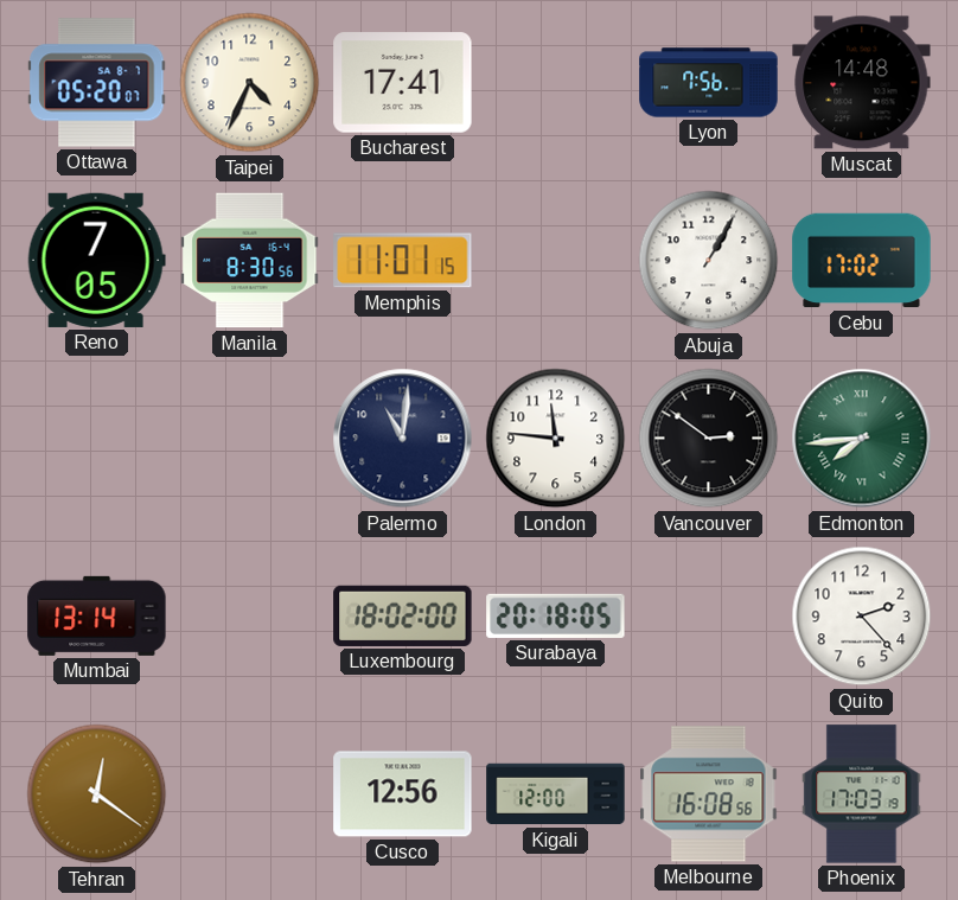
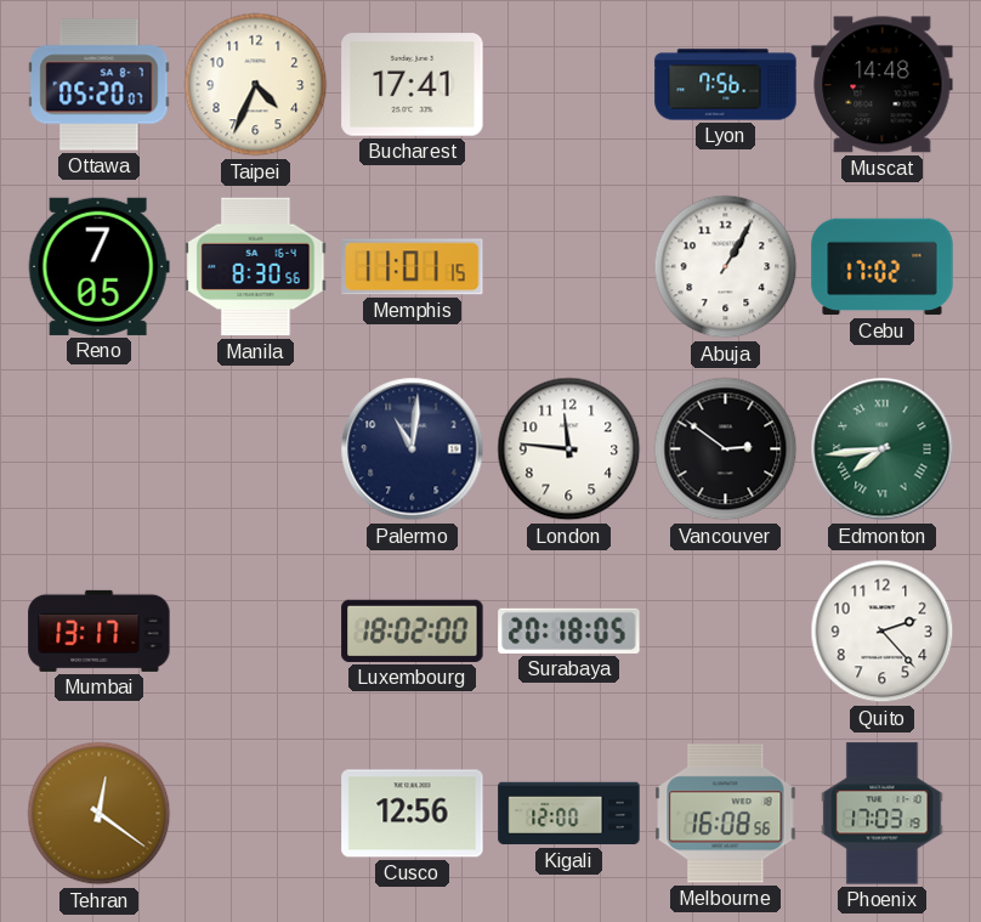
Mumbai: 13:14 -> 13:17
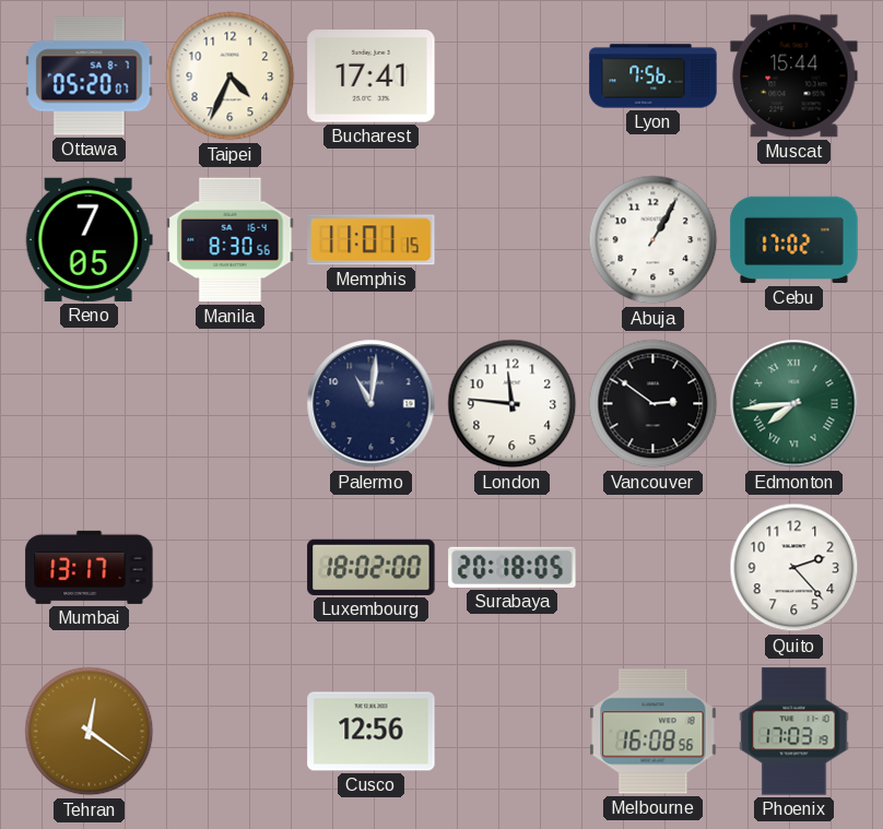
Muscat: 14:48 -> 15:44
Kigali: 12:00 -> none
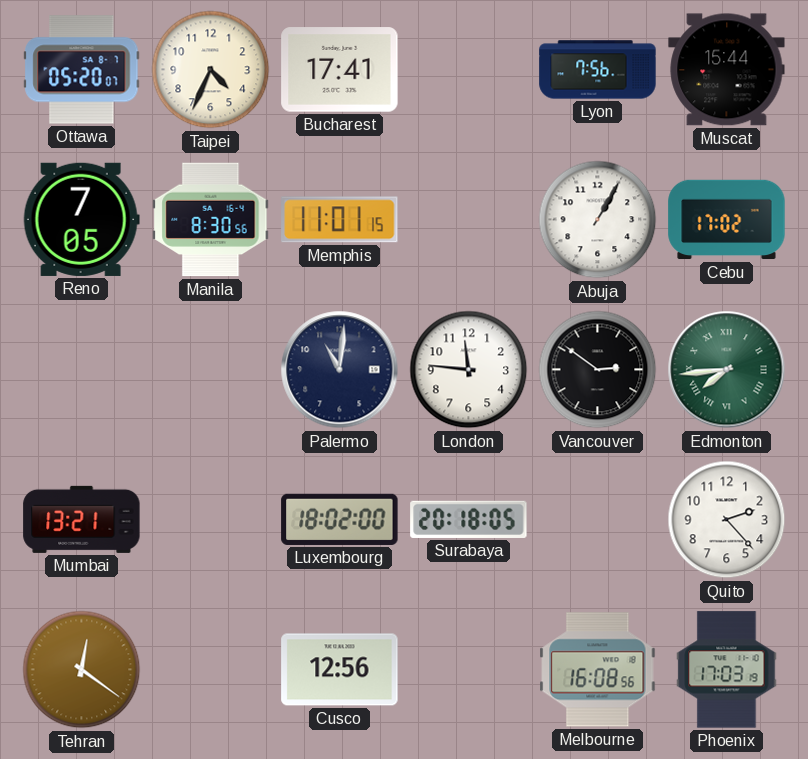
Mumbai: 13:17 -> 13:21
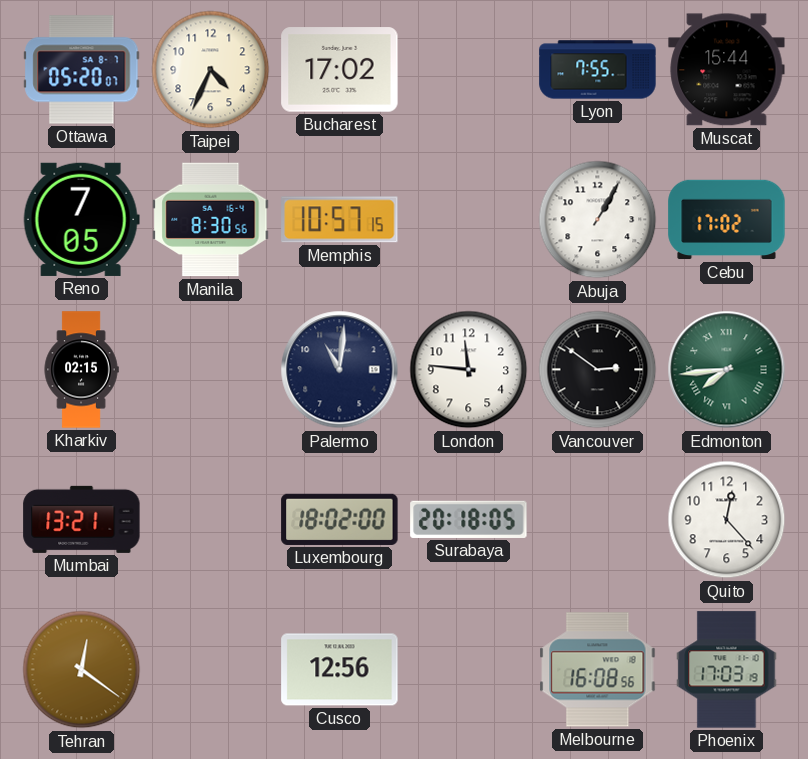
Bucharest: 17:41 -> 17:02
Lyon: 7:56 -> 7:55
Memphis: 11:01 -> 10:57
Kharkiv: none -> 02:15
Quito: 2:23 -> 12:23
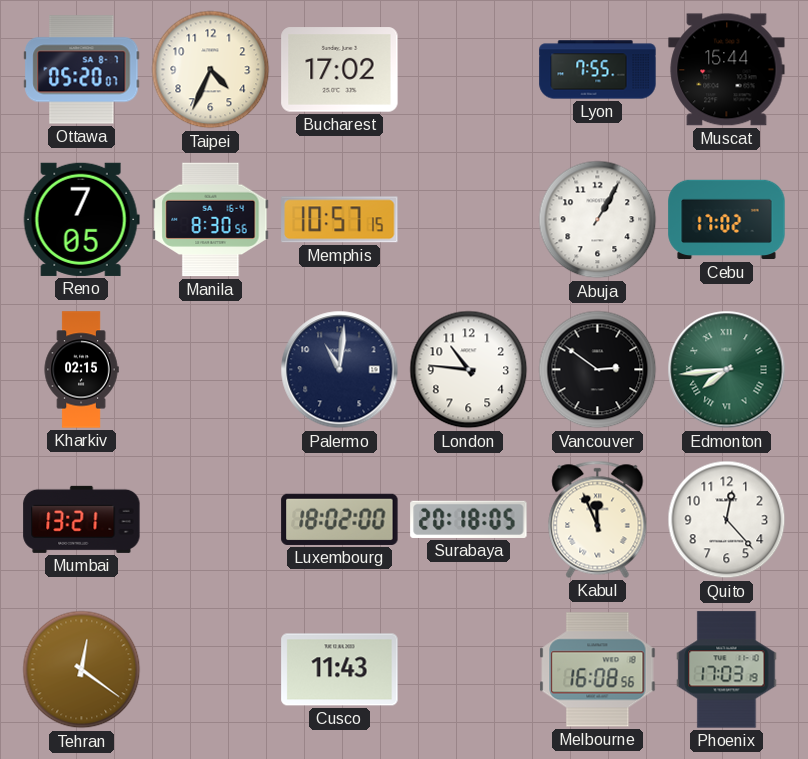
London: 11:46 -> 10:46
Kabul: none -> 11:56
Cusco: 12:56 -> 11:43
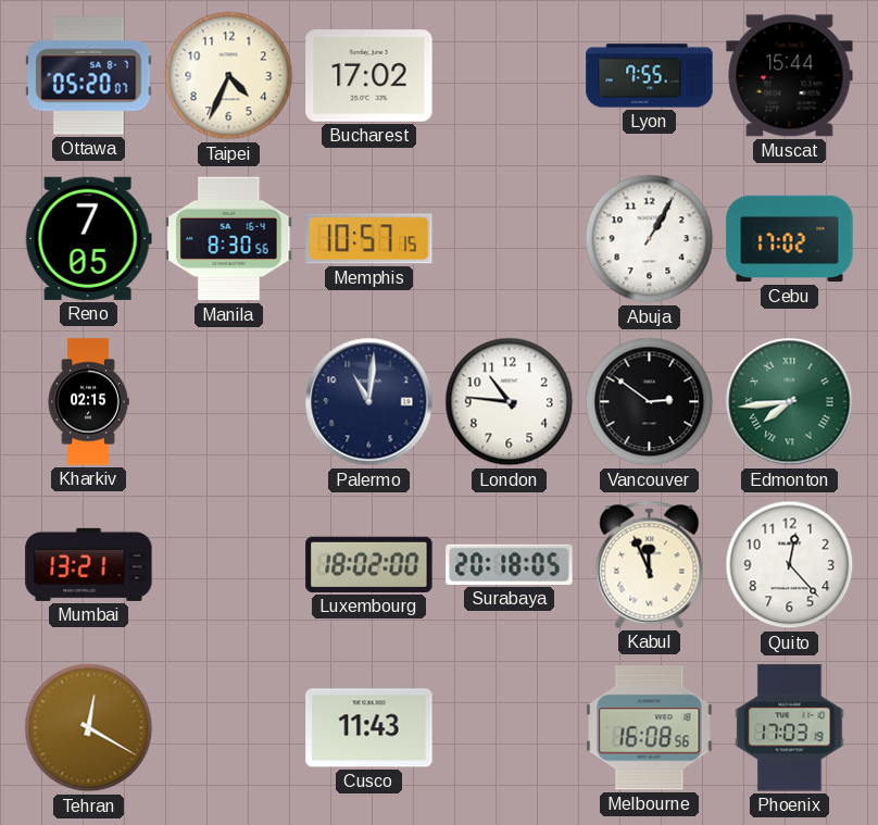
Tehran: 12:21 -> 12:20
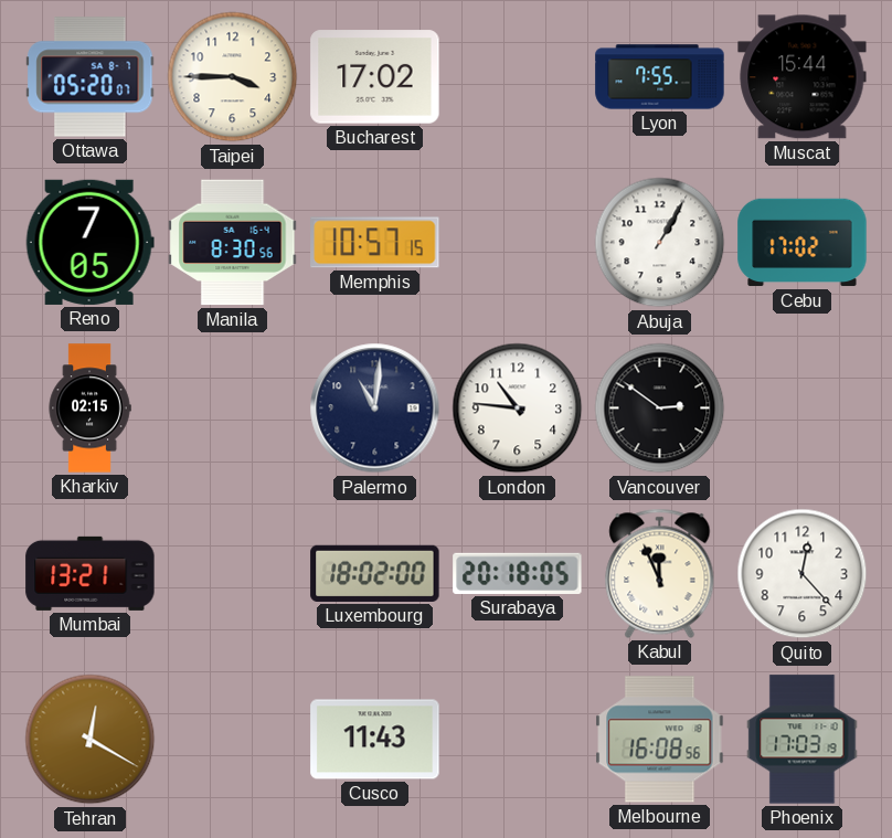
Taipei: 4:34 -> 3:45
Edmonton: 7:44 -> none
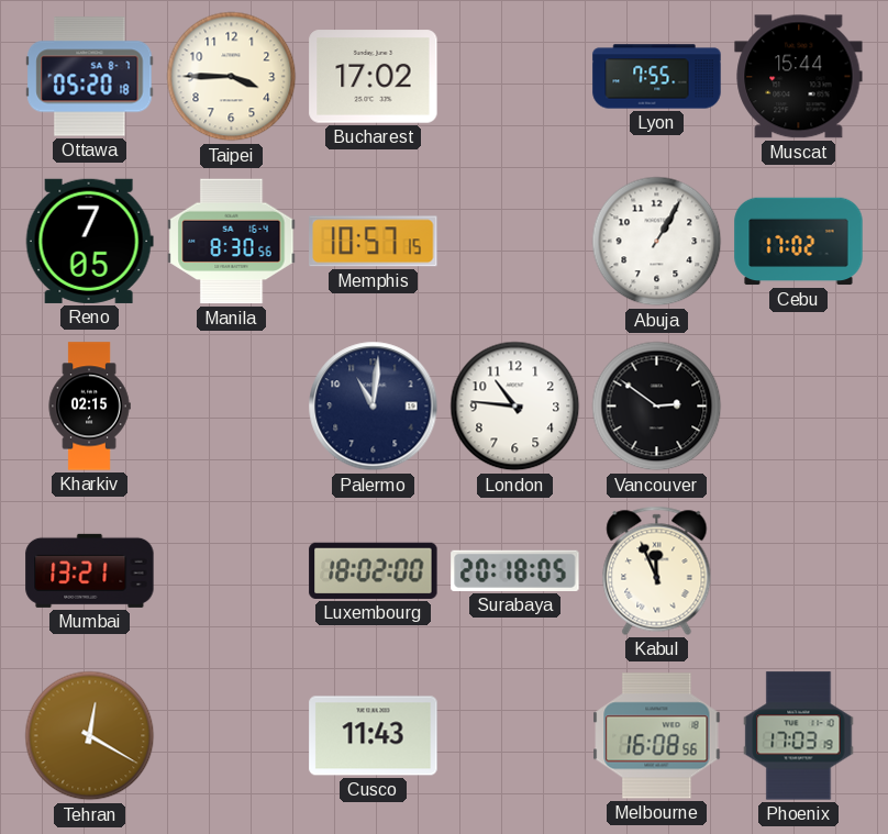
Ottawa: 05:20:07 -> 05:20:18
Quito: 12:23 -> none
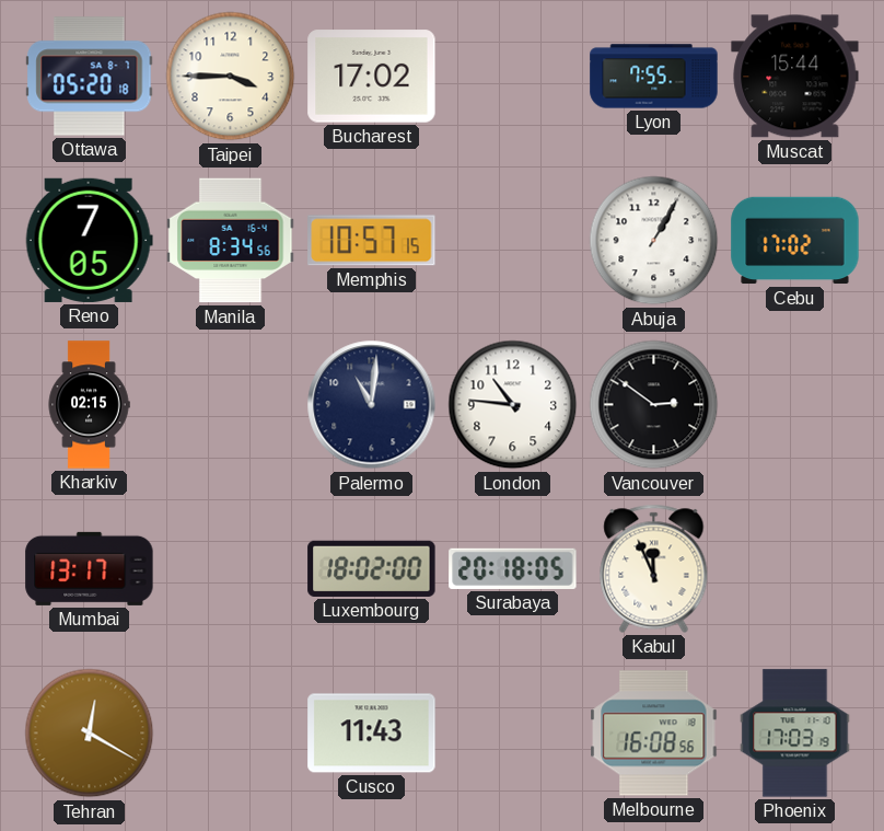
Manila: 8:30 -> 8:34
Mumbai: 13:21 -> 13:17
